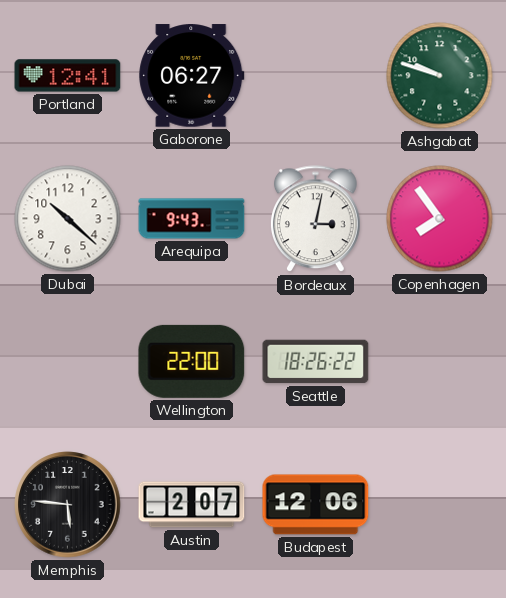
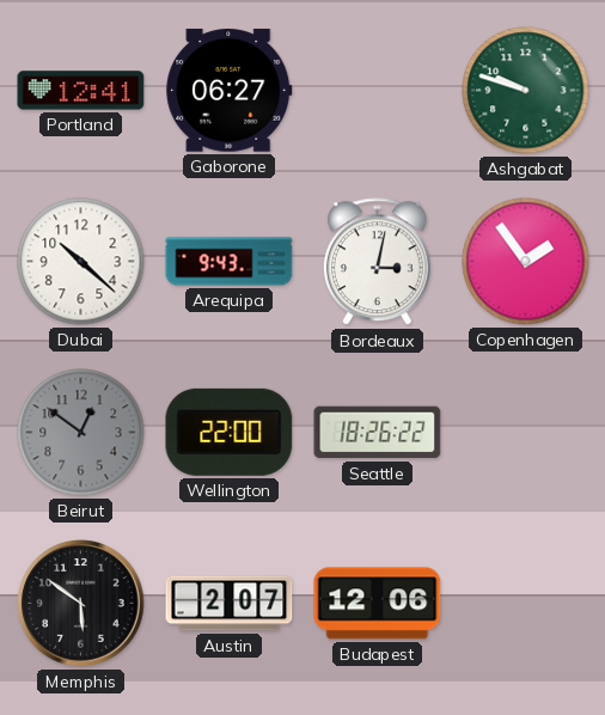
Copenhagen: 7:54 -> 1:54
Beirut: none -> 12:51
Memphis: 5:46 -> 5:51
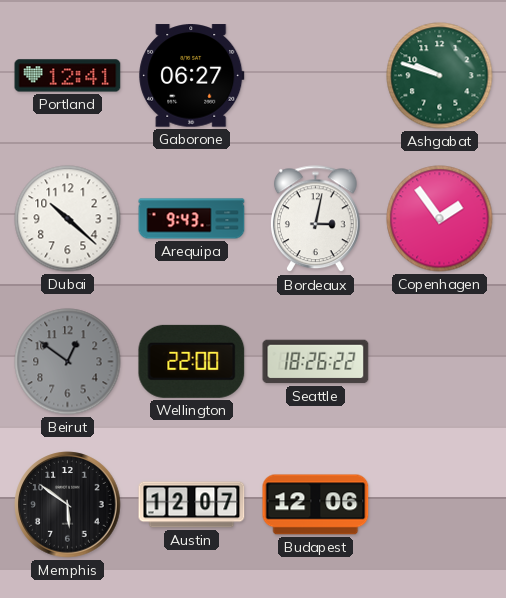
Austin: 2:07 -> 12:07
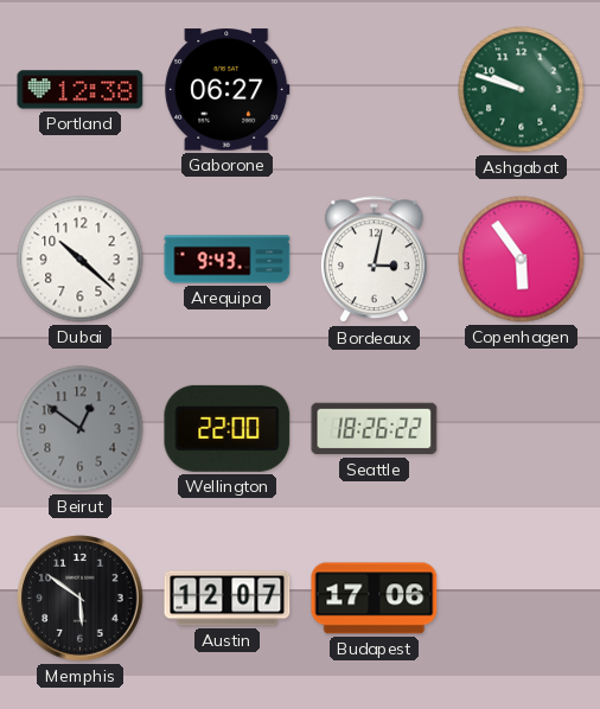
Portland: 12:41 -> 12:38
Copenhagen: 1:54 -> 5:54
Budapest: 12:06 -> 17:06
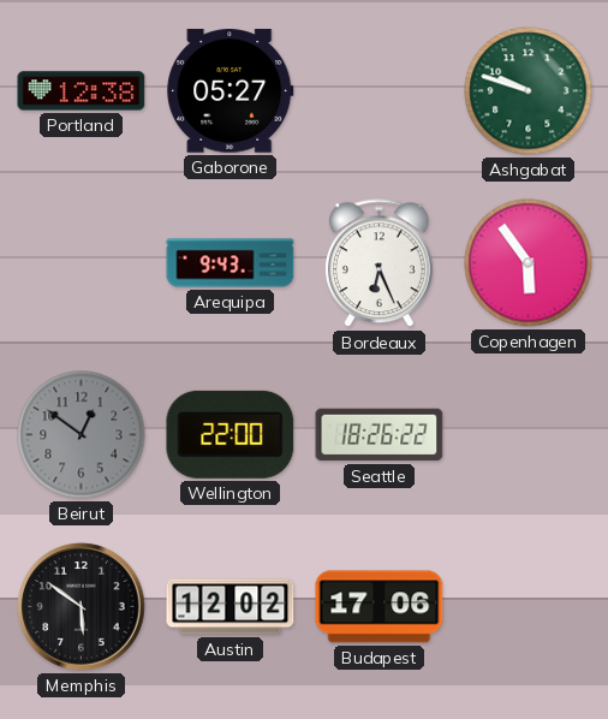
Gaborone: 06:27 -> 05:27
Dubai: 10:22 -> none
Bordeaux: 3:02 -> 6:26
Austin: 12:07 -> 12:02
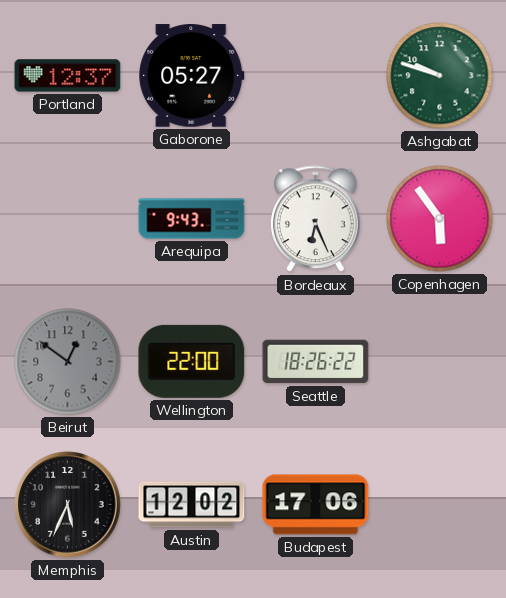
Portland: 12:38 -> 12:37
Memphis: 5:51 -> 5:34
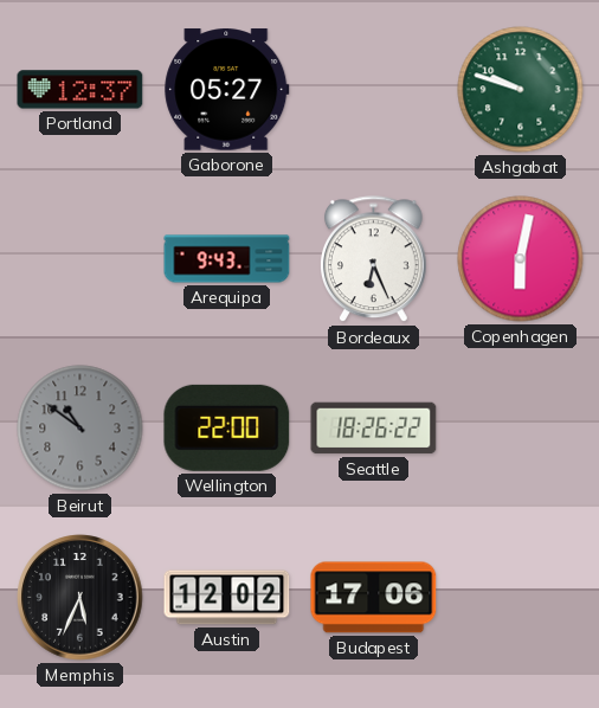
Copenhagen: 5:54 -> 6:02
Beirut: 12:51 -> 10:51
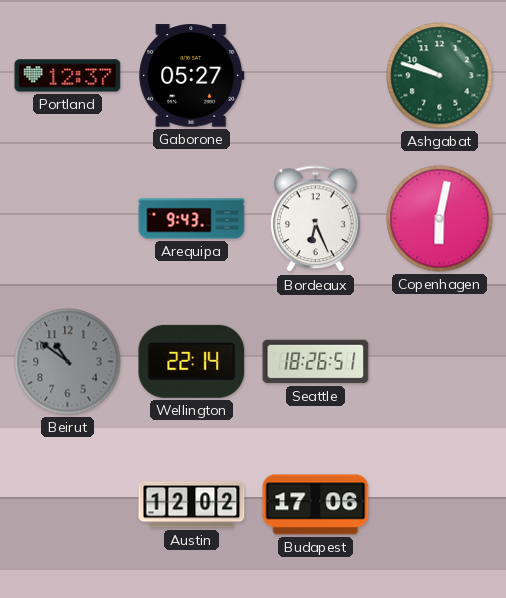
Wellington: 22:00 -> 22:14
Seattle: 18:26:22 -> 18:26:51
Memphis: 5:34 -> none
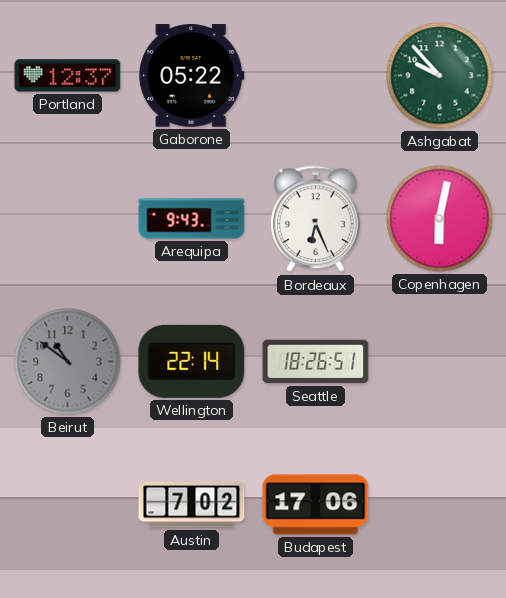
Gaborone: 05:27 -> 05:22
Ashgabat: 9:48 -> 9:53
Austin: 12:02 -> 7:02
